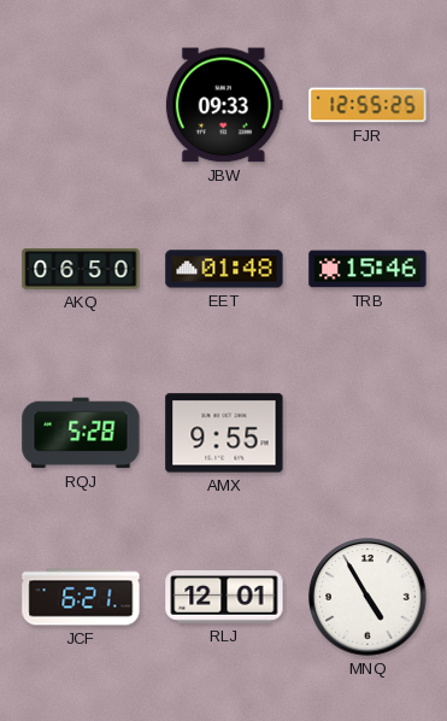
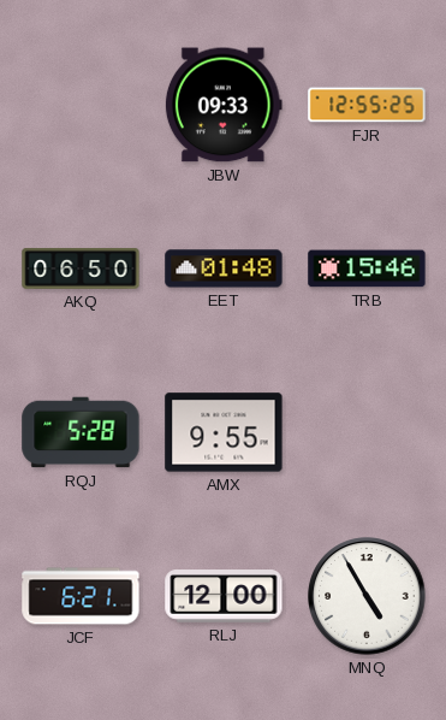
RLJ: 12:01 -> 12:00
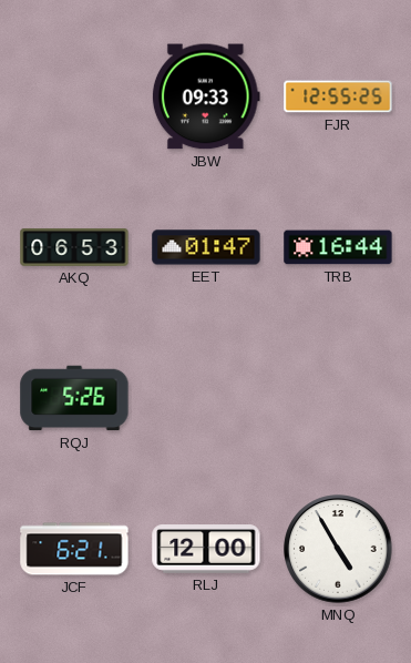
AKQ: 06:50 -> 06:53
EET: 01:48 -> 01:47
TRB: 15:46 -> 16:44
RQJ: 5:28 -> 5:26
AMX: 9:55 -> none
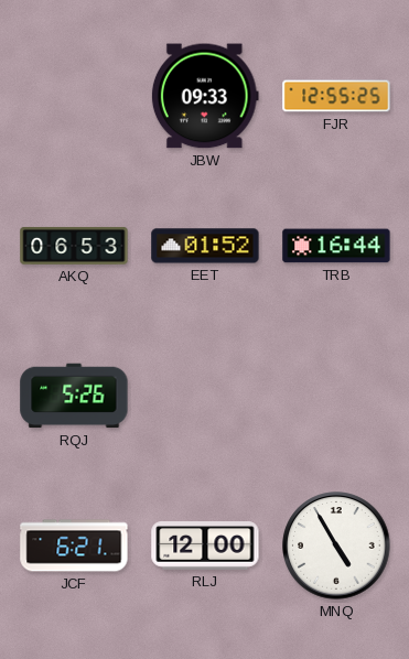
EET: 01:47 -> 01:52
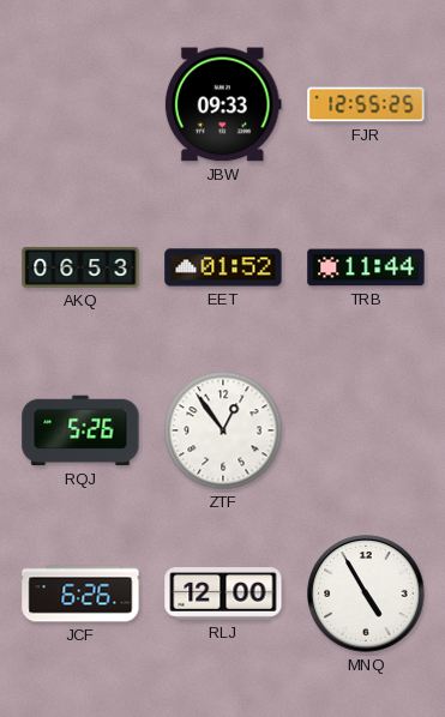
TRB: 16:44 -> 11:44
ZTF: none -> 12:54
JCF: 6:21 -> 6:26
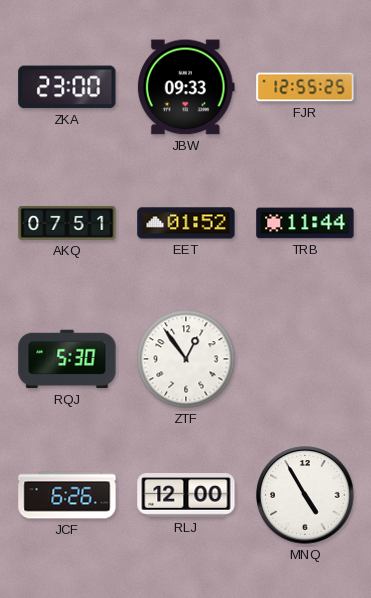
ZKA: none -> 23:00
AKQ: 06:53 -> 07:51
RQJ: 5:26 -> 5:30
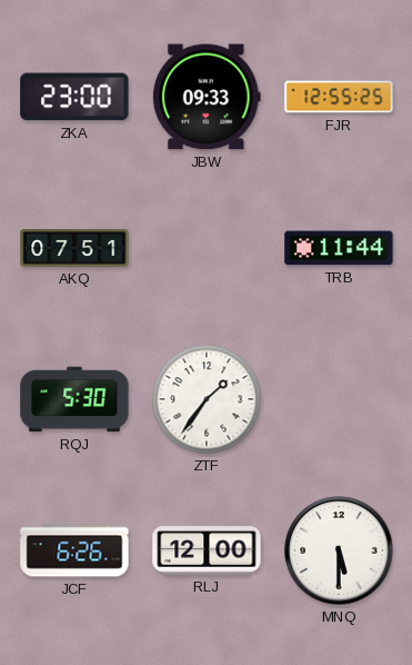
EET: 01:52 -> none
ZTF: 12:54 -> 1:36
MNQ: 4:55 -> 5:30
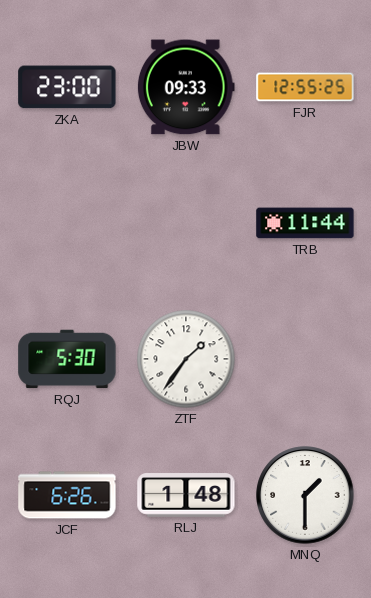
AKQ: 07:51 -> none
RLJ: 12:00 -> 1:48
MNQ: 5:30 -> 1:30
